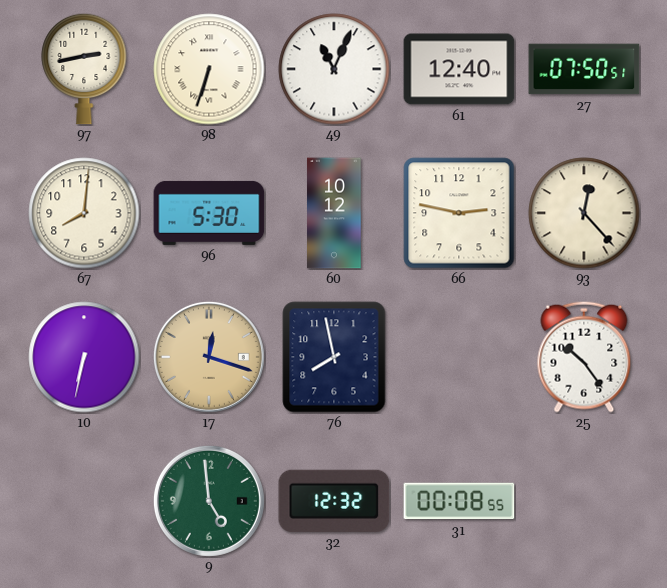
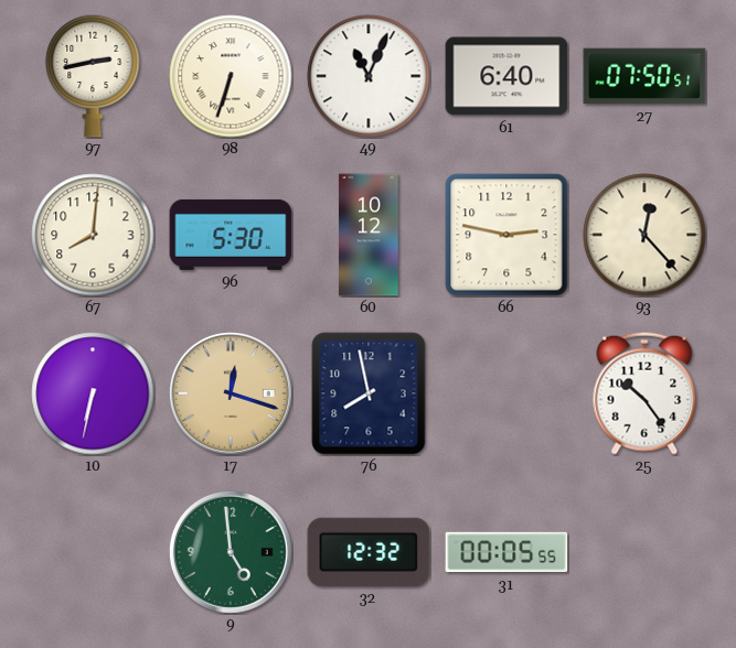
61: 12:40 -> 6:40
31: 00:08 -> 00:05
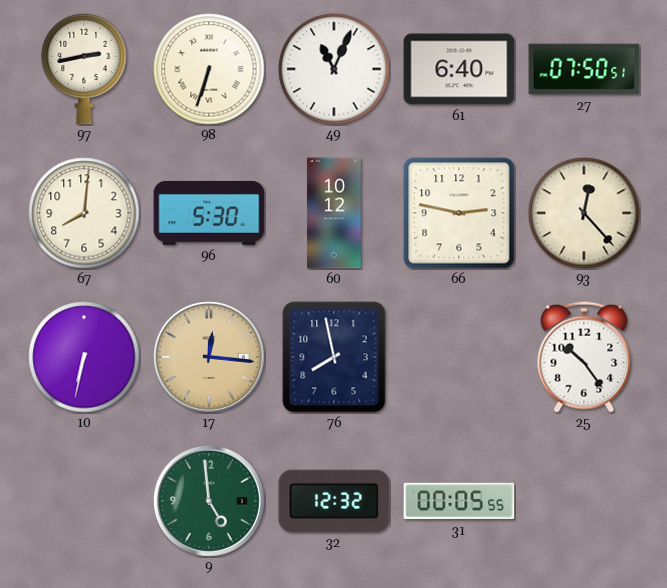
17: 12:18 -> 12:16
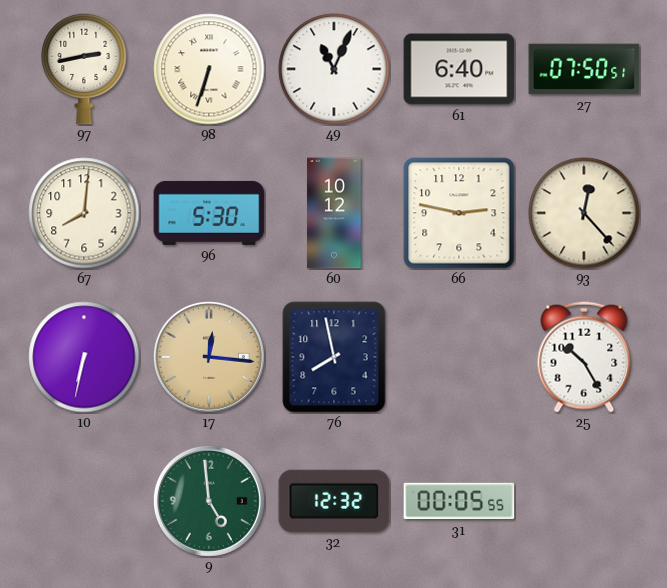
25: 10:24 -> 10:25
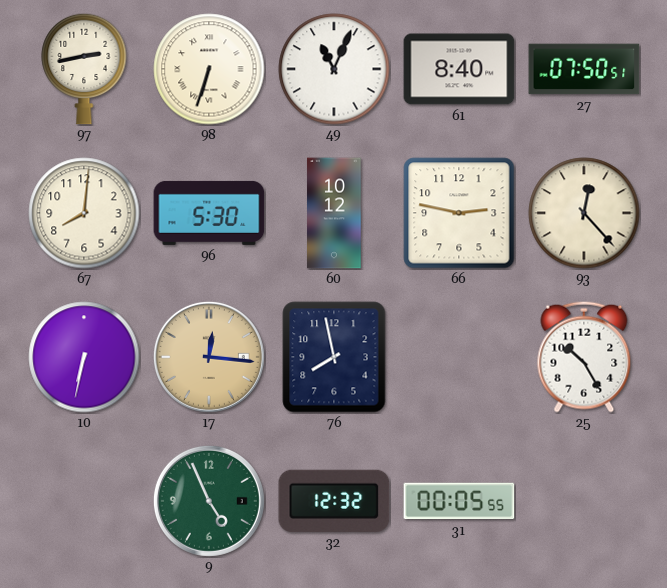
61: 6:40 -> 8:40
9: 4:59 -> 4:56
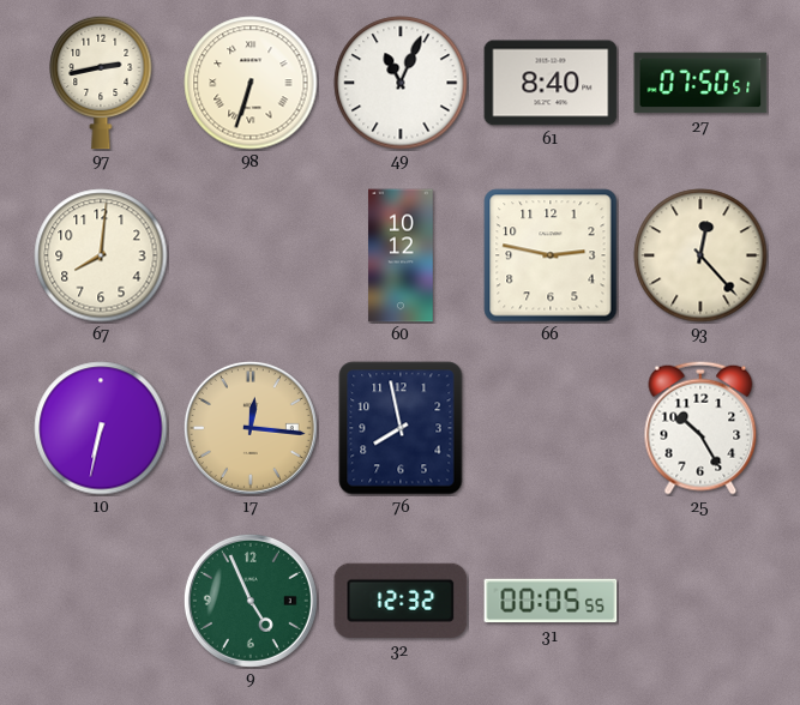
96: 5:30 -> none
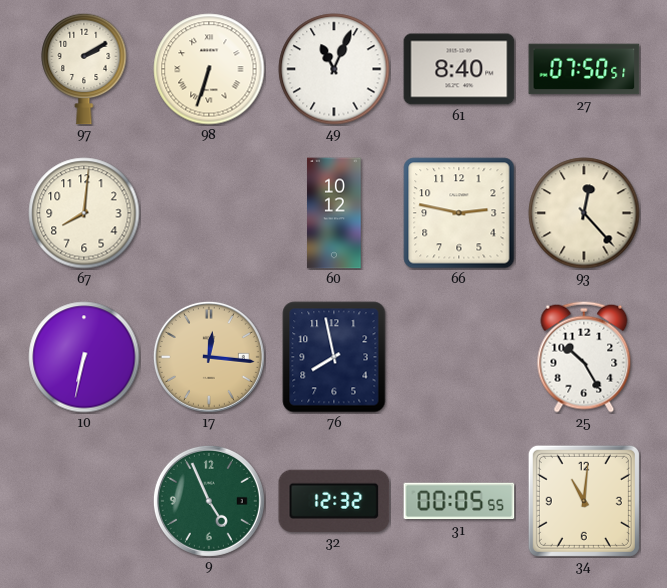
97: 2:43 -> 2:10
34: none -> 11:01
